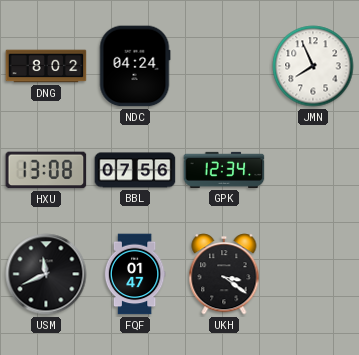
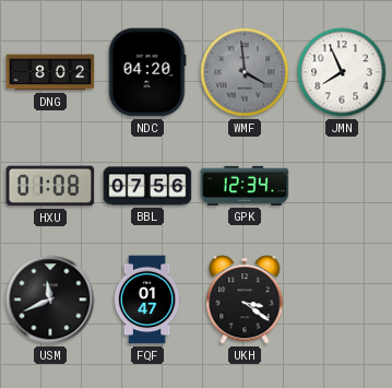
NDC: 04:24 -> 04:20
WMF: none -> 3:59
HXU: 13:08 -> 01:08
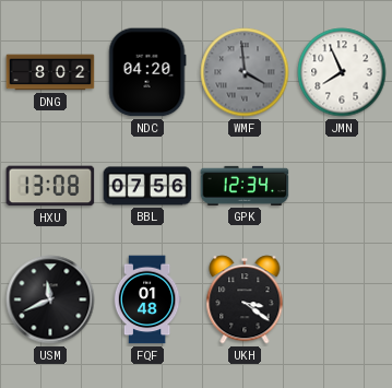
HXU: 01:08 -> 13:08
FQF: 01:47 -> 01:48
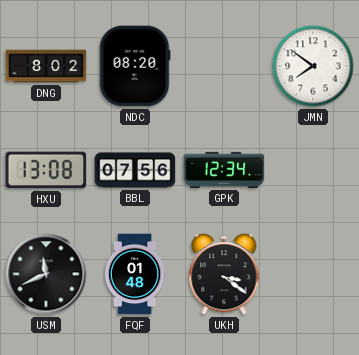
NDC: 04:20 -> 08:20
WMF: 3:59 -> none
JMN: 7:56 -> 7:51
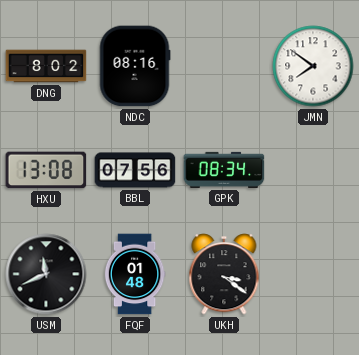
NDC: 08:20 -> 08:16
GPK: 12:34 -> 08:34
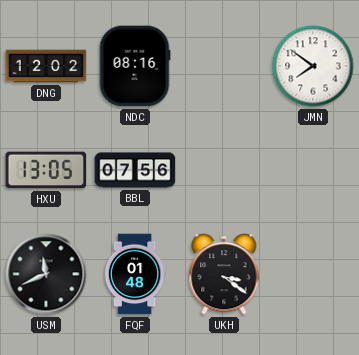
DNG: 8:02 -> 12:02
HXU: 13:08 -> 13:05
GPK: 08:34 -> none
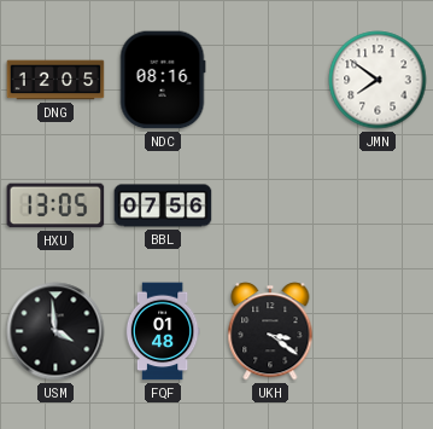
DNG: 12:02 -> 12:05
USM: 11:41 -> 3:59
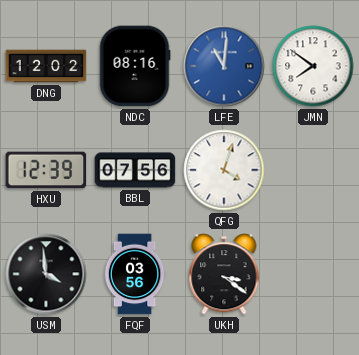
DNG: 12:05 -> 12:02
LFE: none -> 11:01
HXU: 13:05 -> 12:39
QFG: none -> 4:03
FQF: 01:48 -> 03:56
